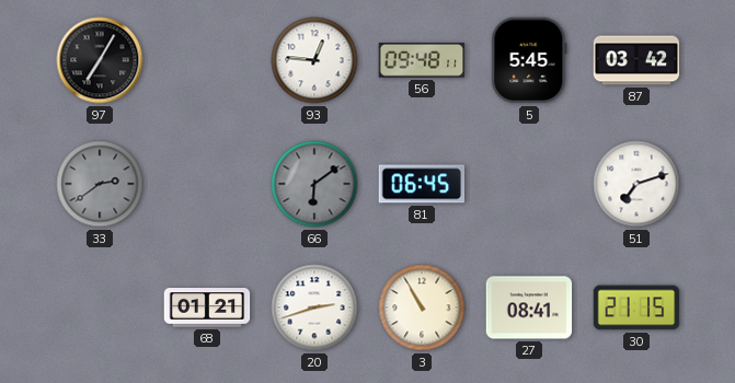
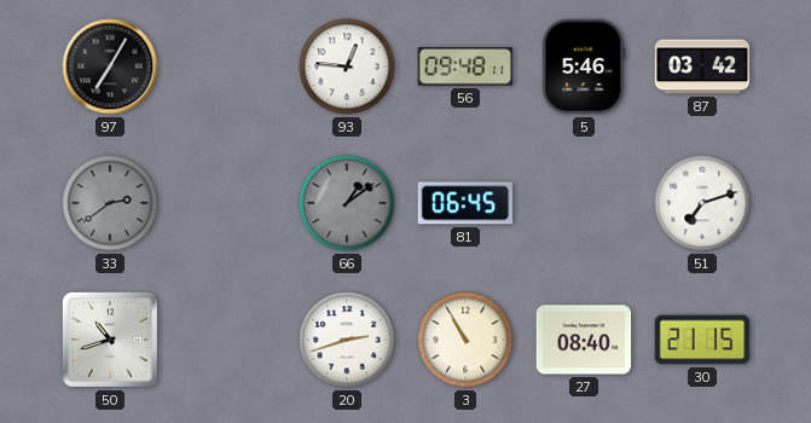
5: 5:45 -> 5:46
66: 6:09 -> 1:09
50: none -> 10:42
68: 01:21 -> none
27: 08:41 -> 08:40
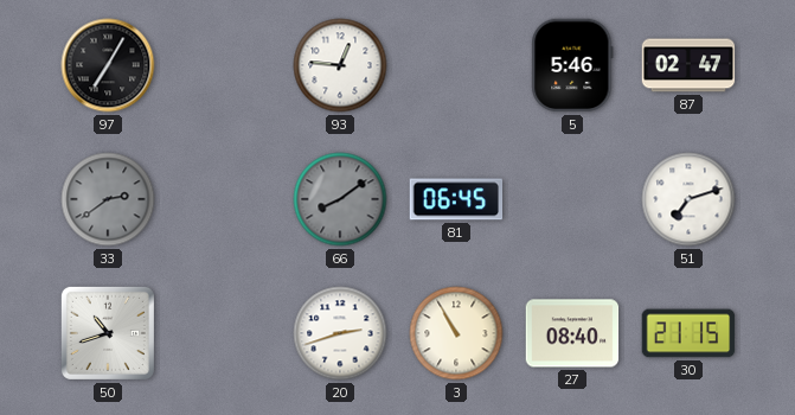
56: 09:48 -> none
87: 03:42 -> 02:47
66: 1:09 -> 8:09
